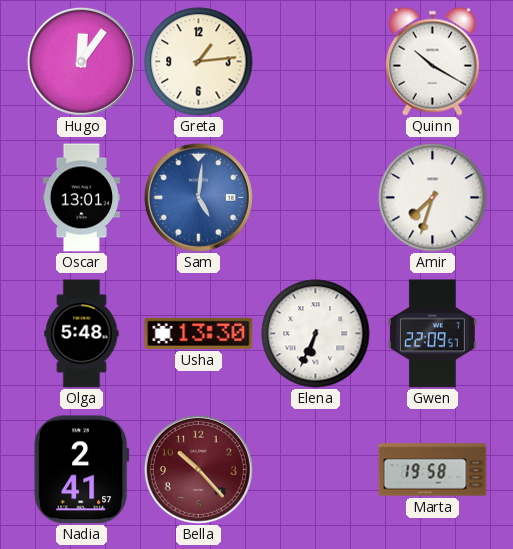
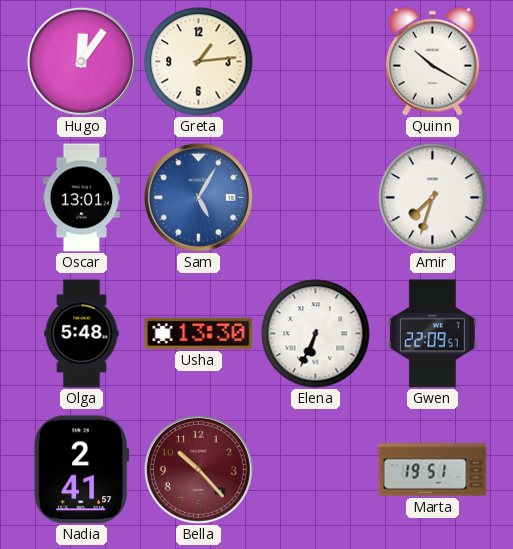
Sam: 5:01 -> 5:05
Marta: 19:58 -> 19:51
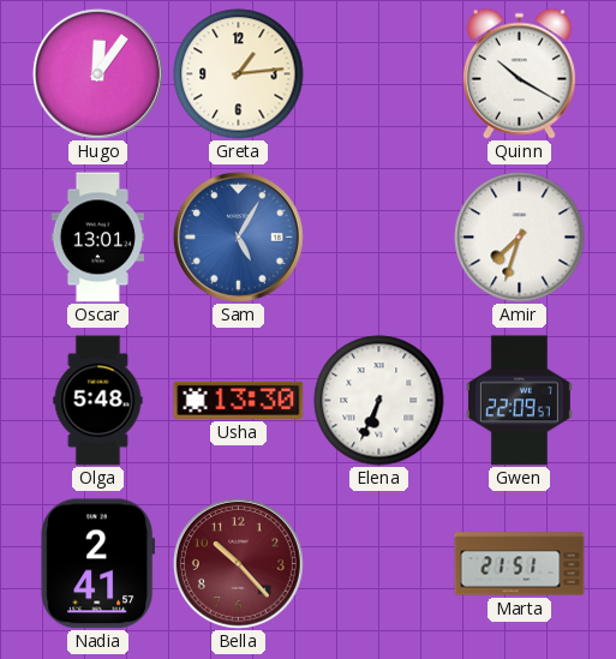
Marta: 19:51 -> 21:51
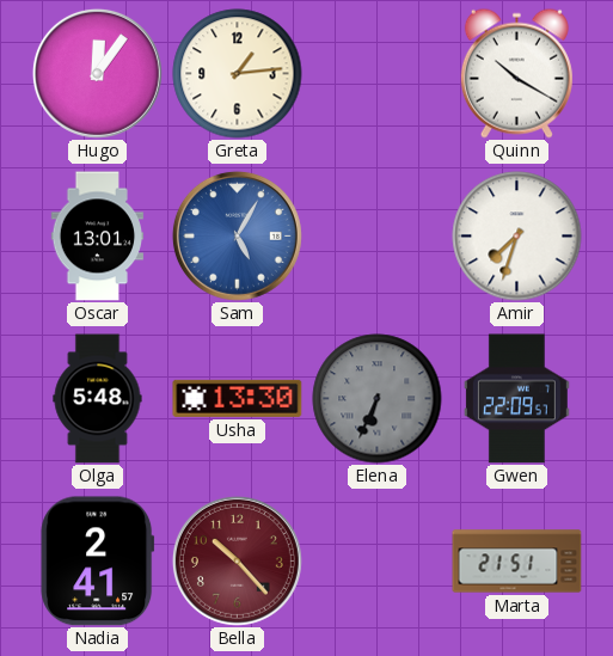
Elena dial: white -> grey
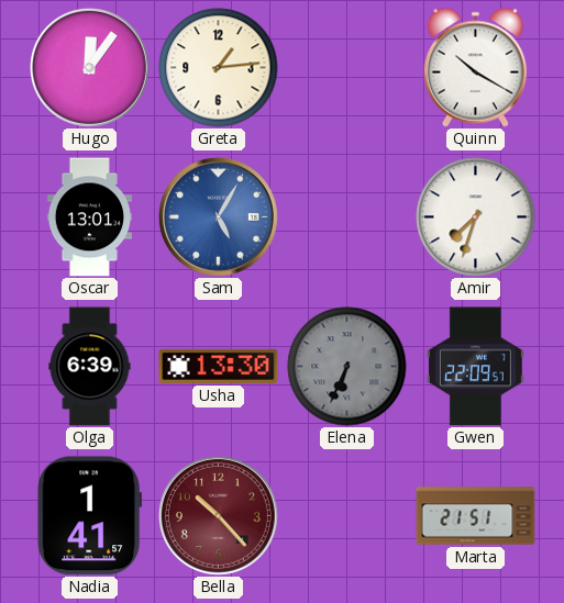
Olga: 5:48 -> 6:39
Nadia: 2:41 -> 1:41
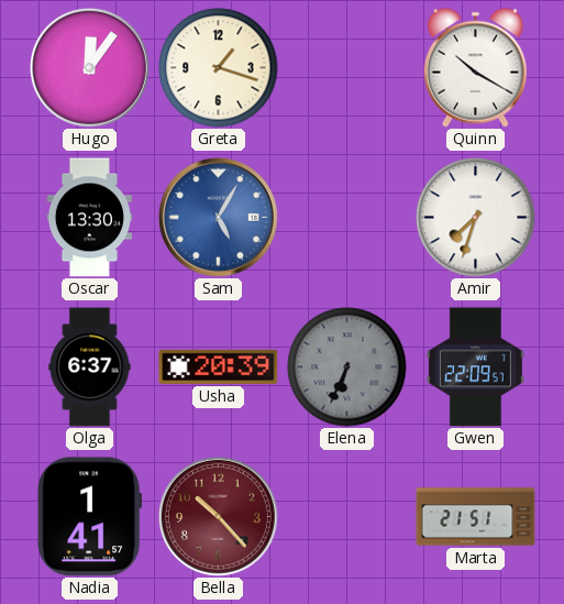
Greta: 1:14 -> 1:18
Oscar: 13:01 -> 13:30
Olga: 6:39 -> 6:37
Usha: 13:30 -> 20:39
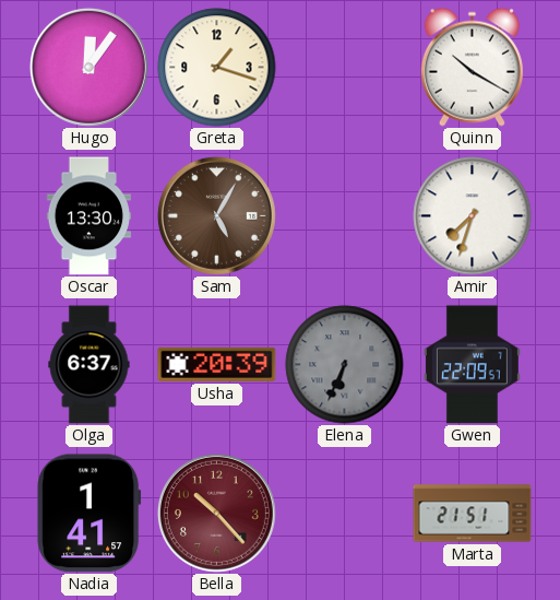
Sam dial: blue -> brown
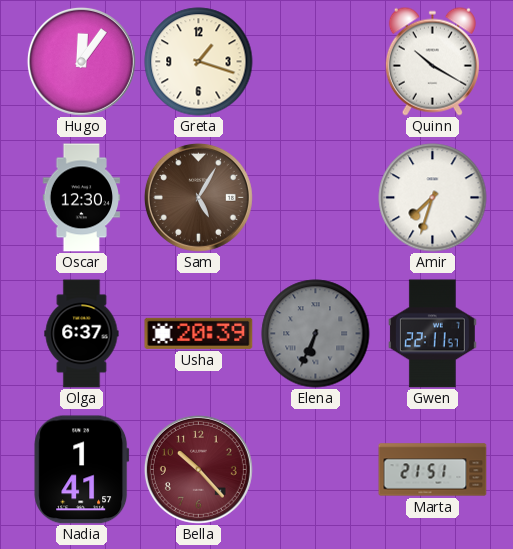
Oscar: 13:30 -> 12:30
Gwen: 22:09 -> 22:11
